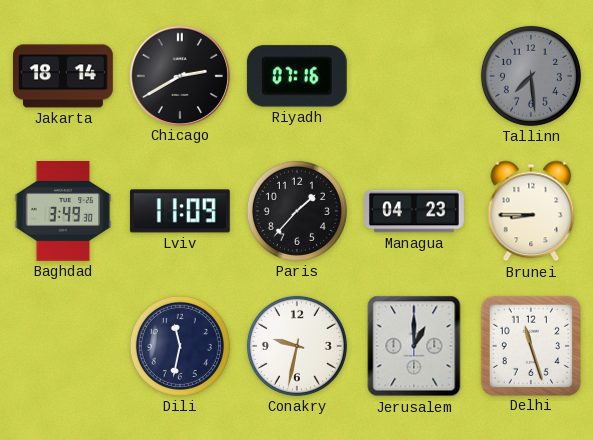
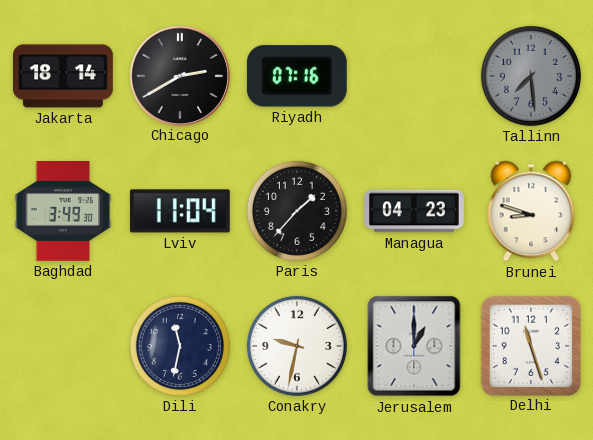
Lviv: 11:09 -> 11:04
Brunei: 8:45 -> 8:48
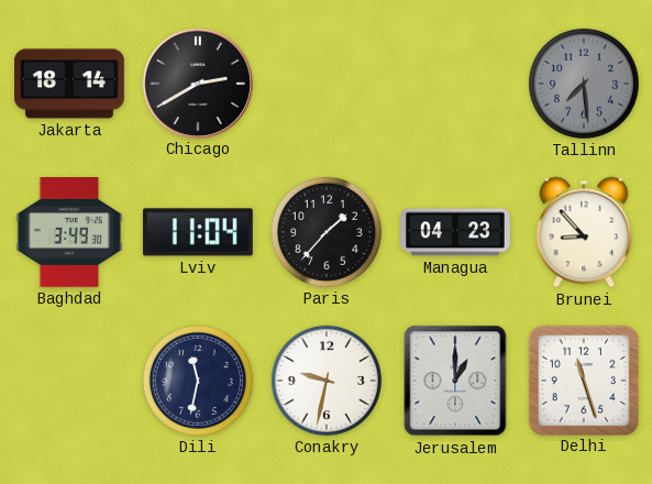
Riyadh: 07:16 -> none
Brunei: 8:48 -> 8:53
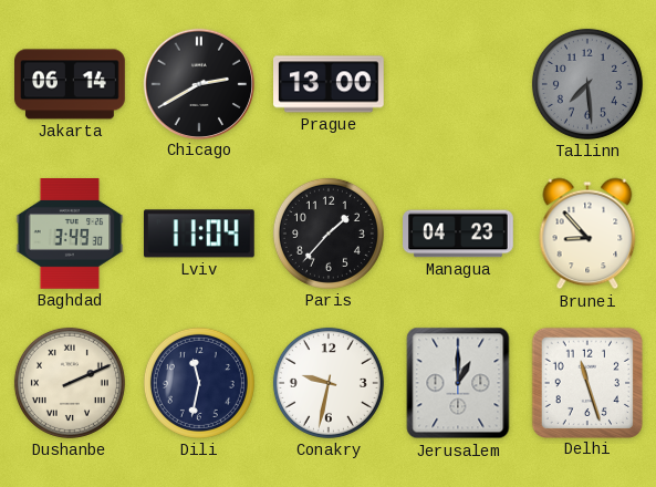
Jakarta: 18:14 -> 06:14
Prague: none -> 13:00
Dushanbe: none -> 2:11
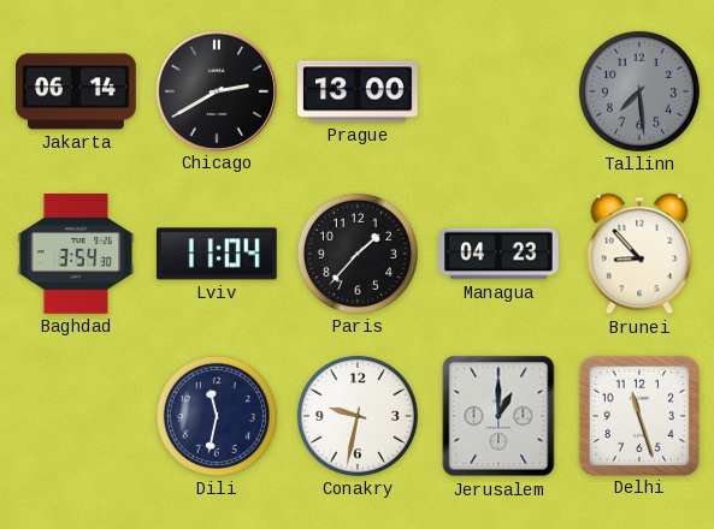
Baghdad: 3:49 -> 3:54
Dushanbe: 2:11 -> none
